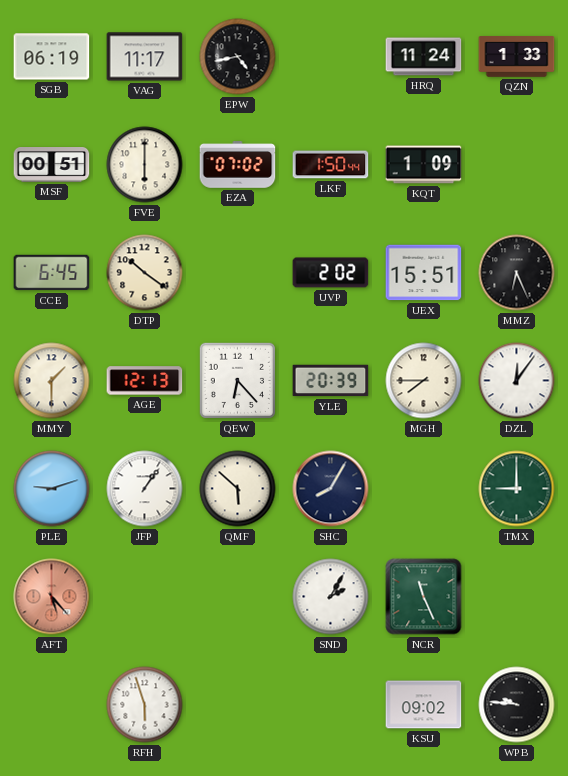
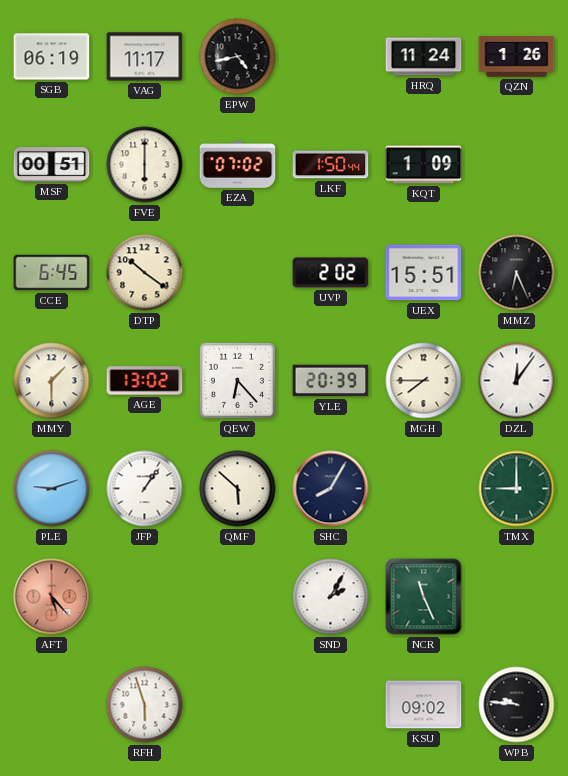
QZN: 1:33 -> 1:26
AGE: 12:13 -> 13:02
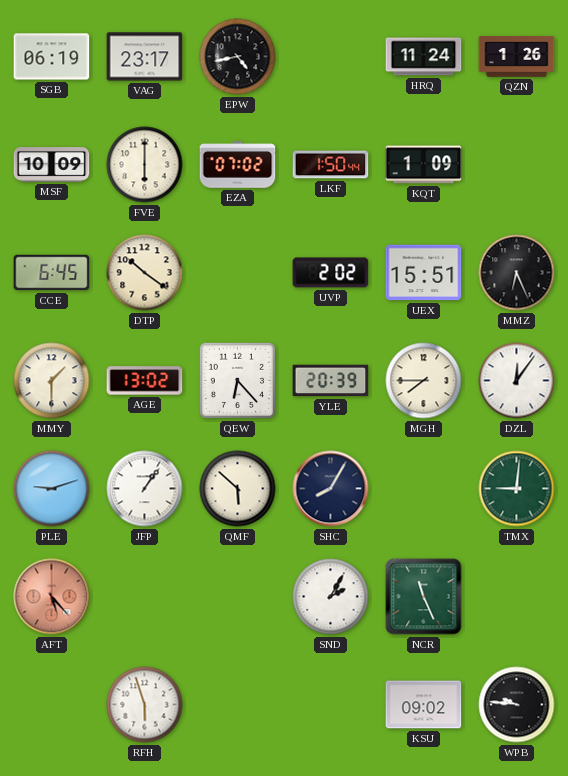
VAG: 11:17 -> 23:17
MSF: 00:51 -> 10:09
TMX: 9:00 -> 9:01
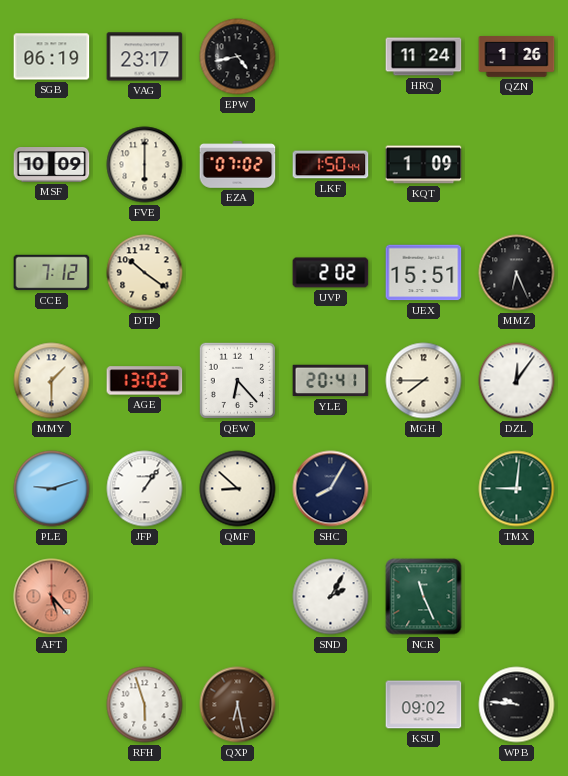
CCE: 6:45 -> 7:12
YLE: 20:39 -> 20:41
QMF: 5:52 -> 8:52
QXP: none -> 6:28
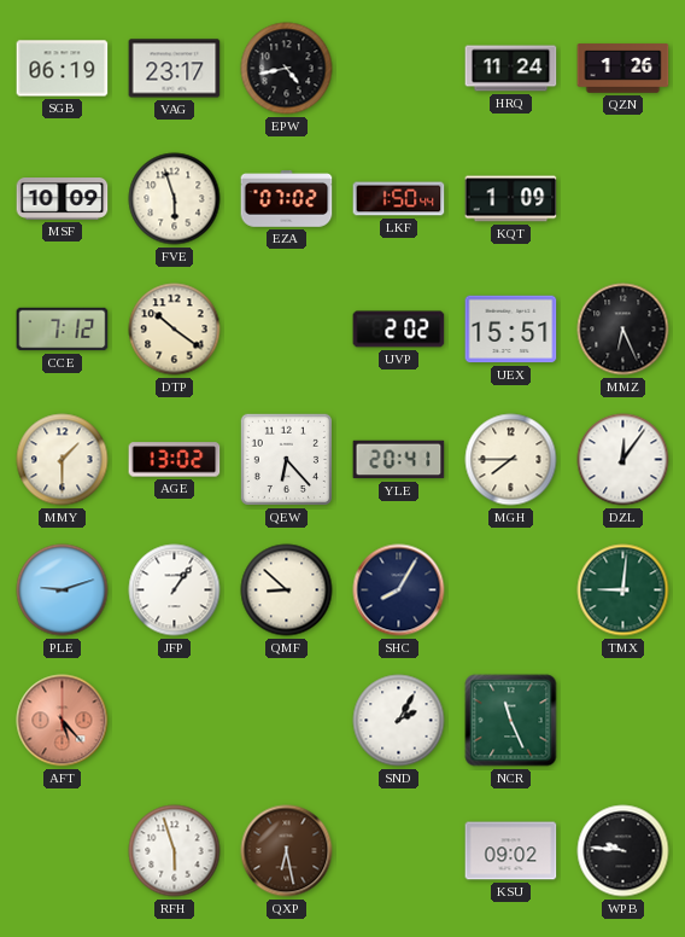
FVE: 6:00 -> 5:57
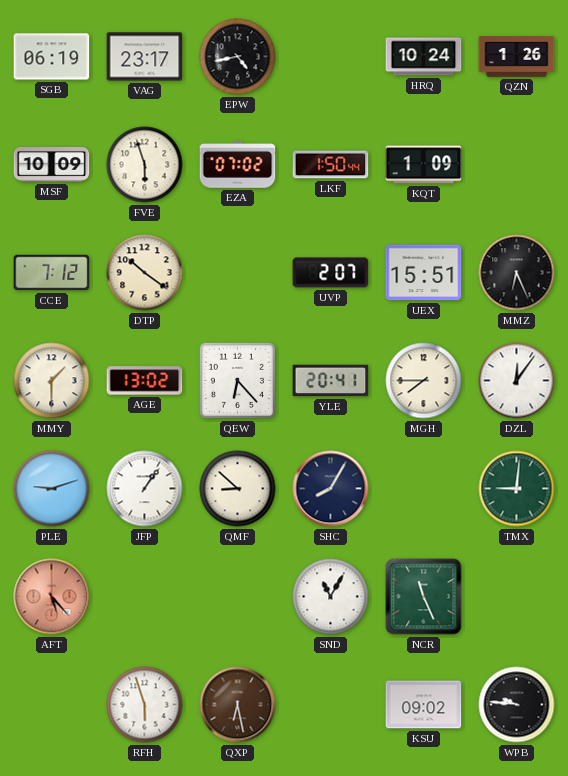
HRQ: 11:24 -> 10:24
UVP: 2:02 -> 2:07
SND: 2:05 -> 11:05
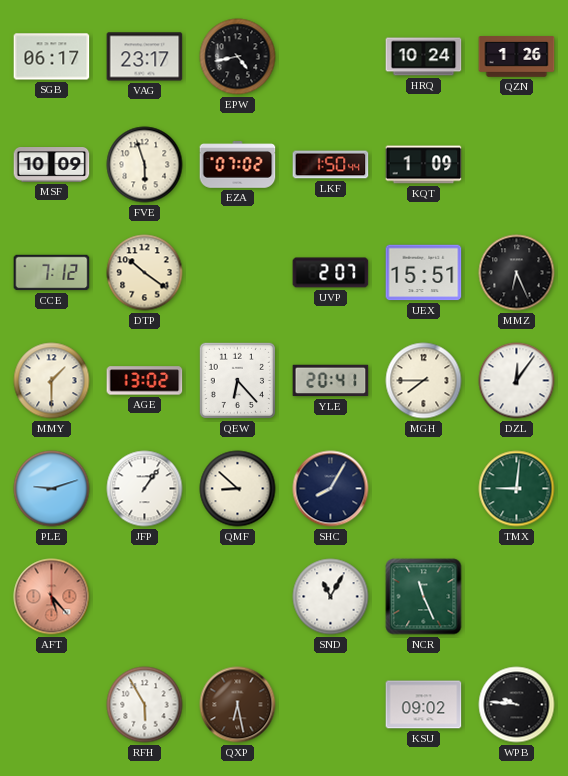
SGB: 06:19 -> 06:17
RFH: 5:57 -> 5:55
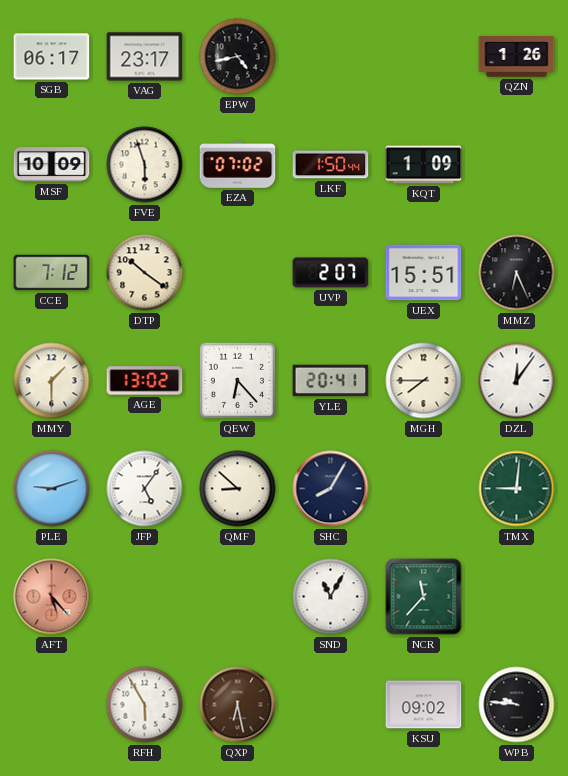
HRQ: 10:24 -> none
JFP: 1:06 -> 5:06
NCR: 11:26 -> 11:37
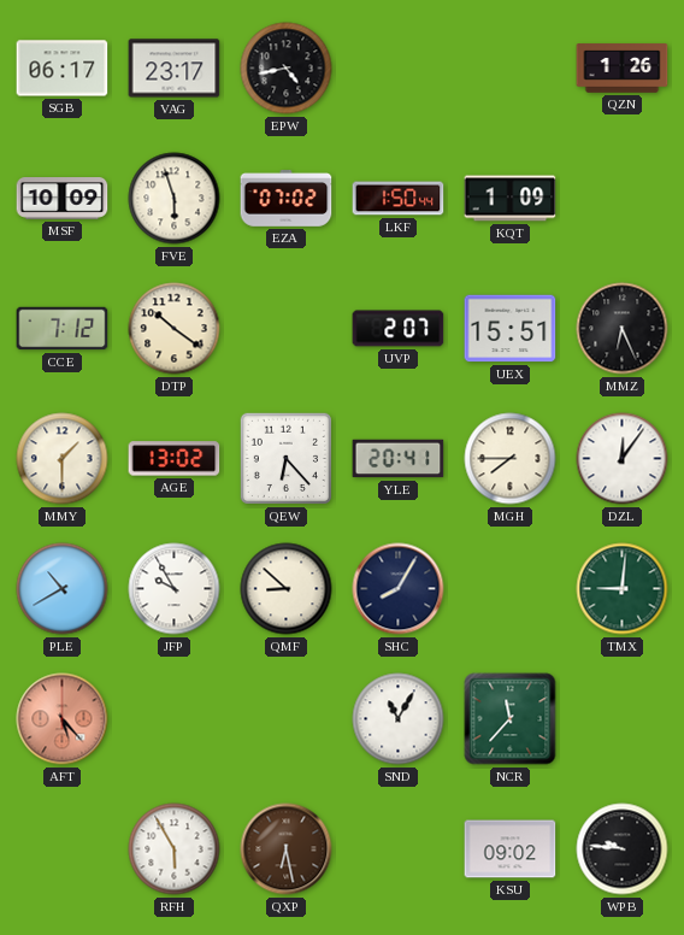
PLE: 9:12 -> 10:40
JFP: 5:06 -> 9:55
